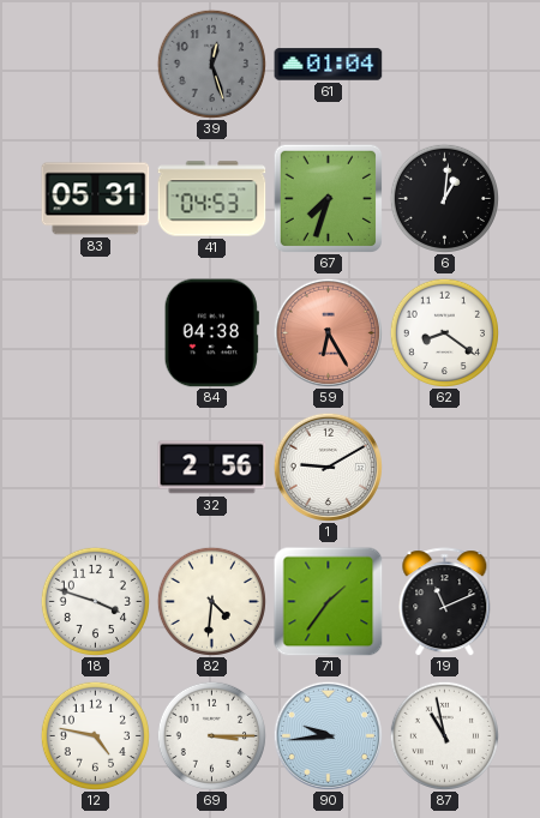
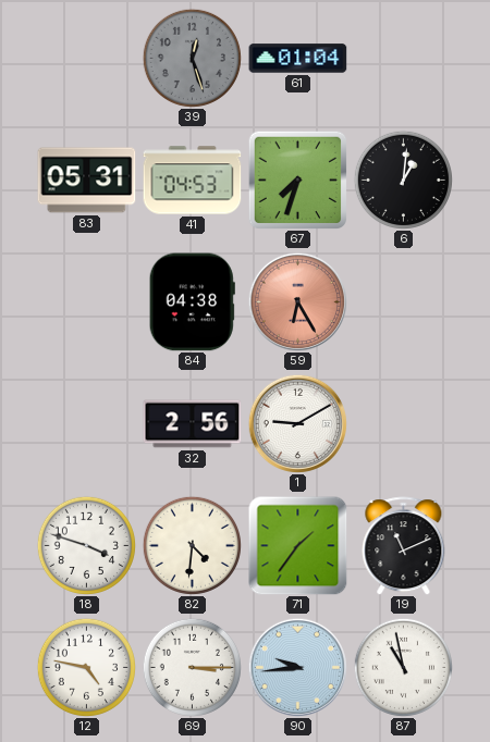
62: 8:21 -> none
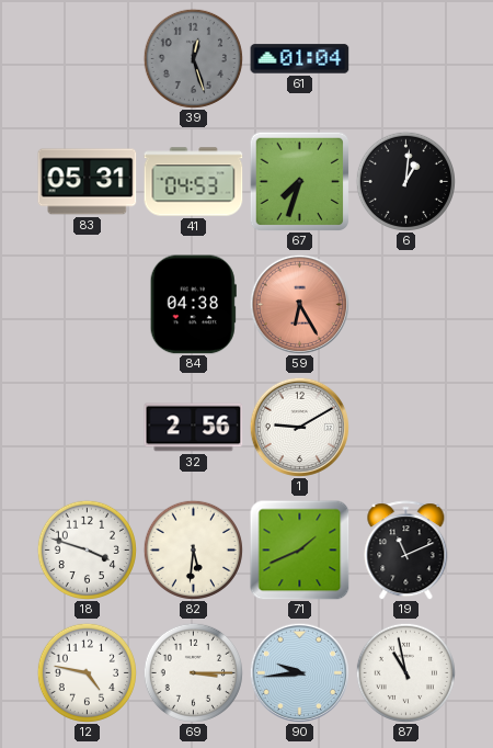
82: 4:31 -> 5:31
71: 1:36 -> 1:41
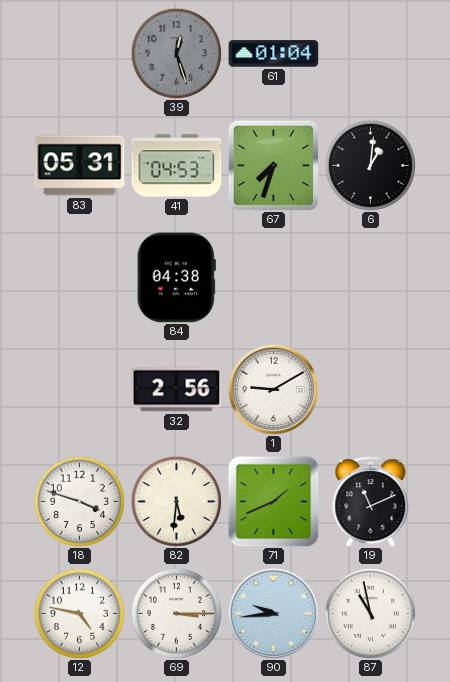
59: 6:25 -> none
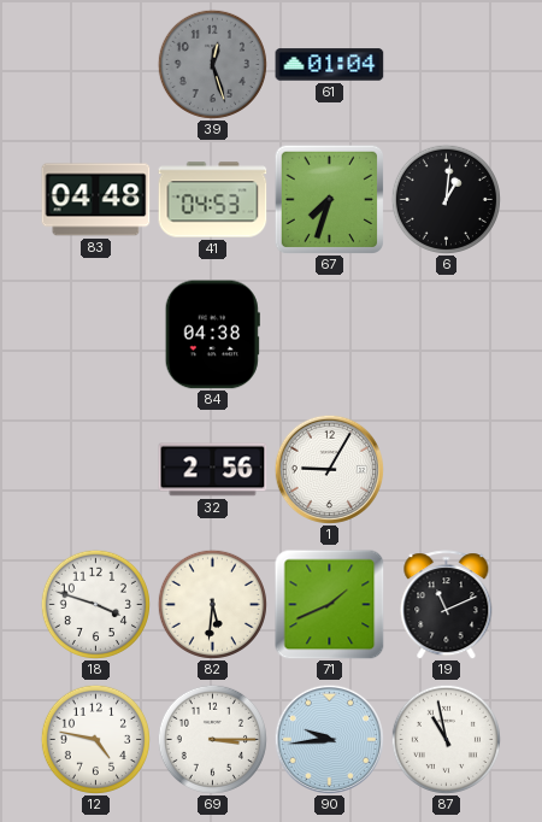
83: 05:31 -> 04:48
1: 9:10 -> 9:05
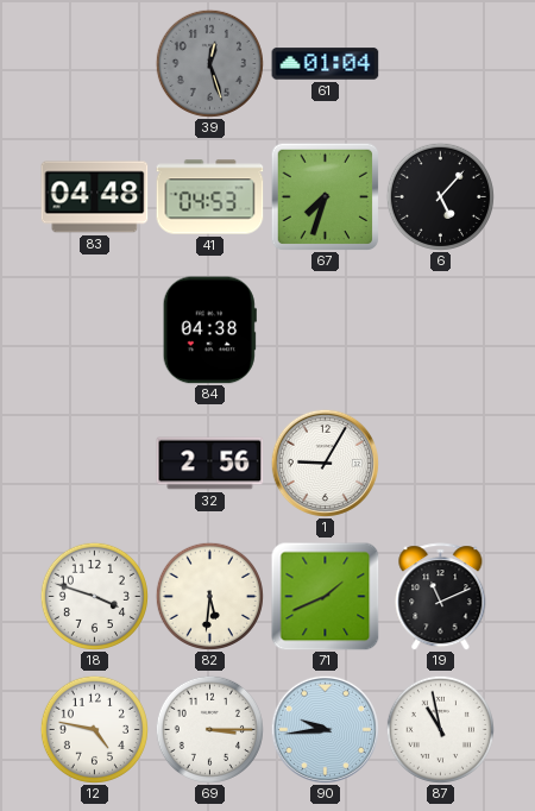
6: 1:01 -> 5:07
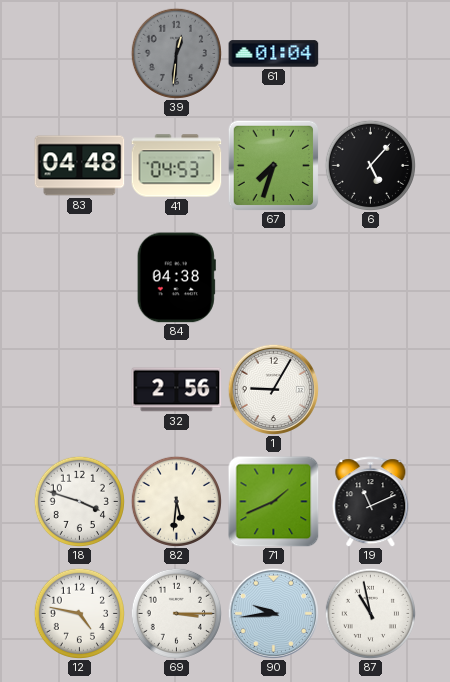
39: 12:27 -> 12:31
